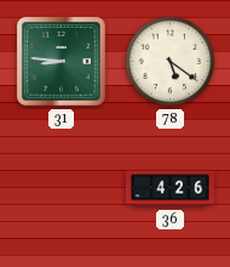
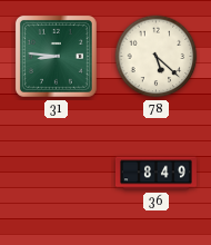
78: 5:21 -> 5:22
36: 4:26 -> 8:49
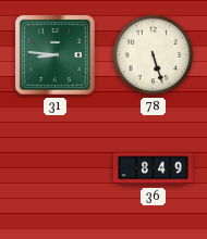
78: 5:22 -> 5:27
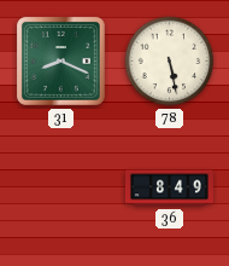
31: 8:46 -> 8:19
78: 5:27 -> 5:28
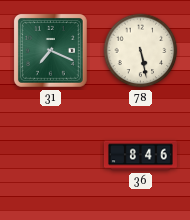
31: 8:19 -> 7:19
36: 8:49 -> 8:46
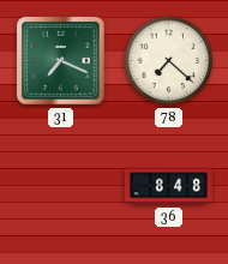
78: 5:28 -> 7:22
36: 8:46 -> 8:48
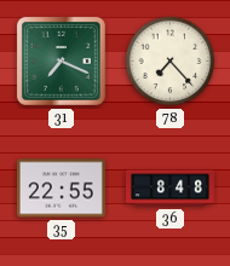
78: 7:22 -> 7:23
35: none -> 22:55
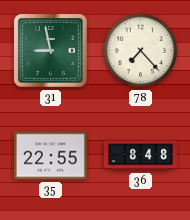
31: 7:19 -> 8:58
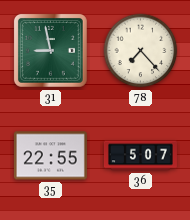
36: 8:48 -> 5:07
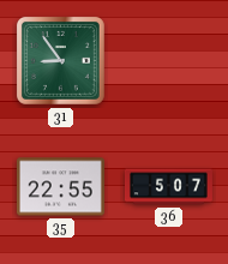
31: 8:58 -> 8:54
78: 7:23 -> none
